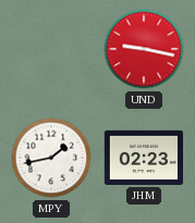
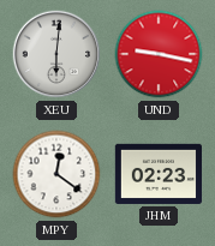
XEU: none -> 6:01
MPY: 1:43 -> 12:21
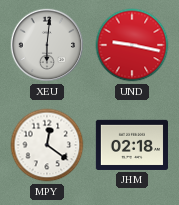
JHM: 02:23 -> 02:18
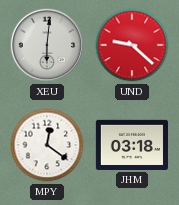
UND: 9:17 -> 9:22
JHM: 02:18 -> 03:18
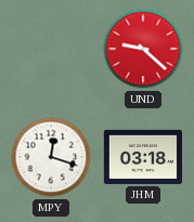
XEU: 6:01 -> none
MPY: 12:21 -> 12:18
